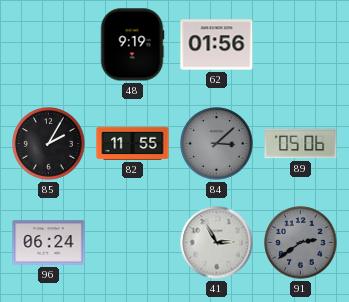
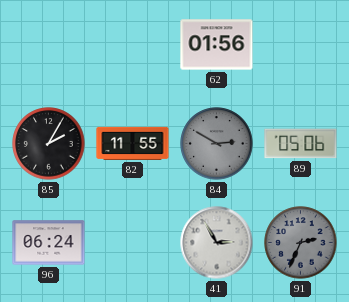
48: 9:19 -> none
84: 3:08 -> 2:50
91: 2:39 -> 2:34
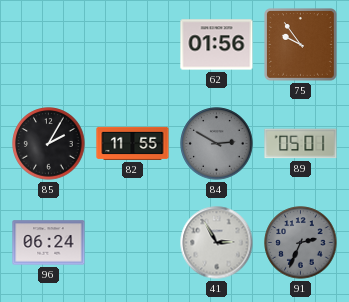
75: none -> 9:54
89: 05:06 -> 05:01
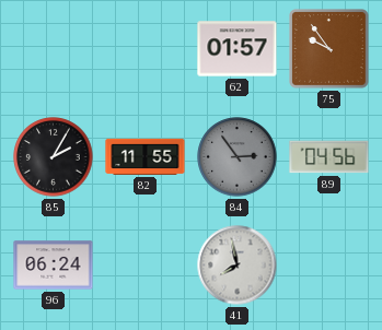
62: 01:56 -> 01:57
84: 2:50 -> 2:54
89: 05:01 -> 04:56
41: 2:55 -> 7:58
91: 2:34 -> none
